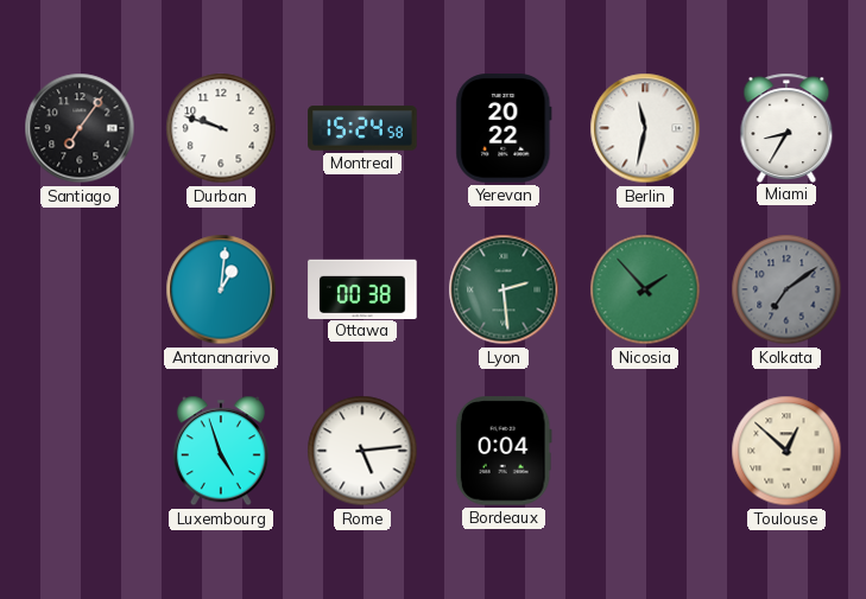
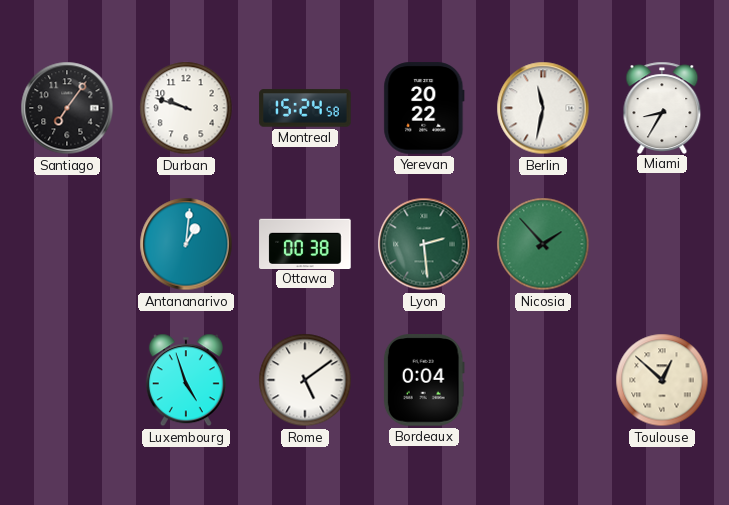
Kolkata: 7:09 -> none
Rome: 5:14 -> 5:09
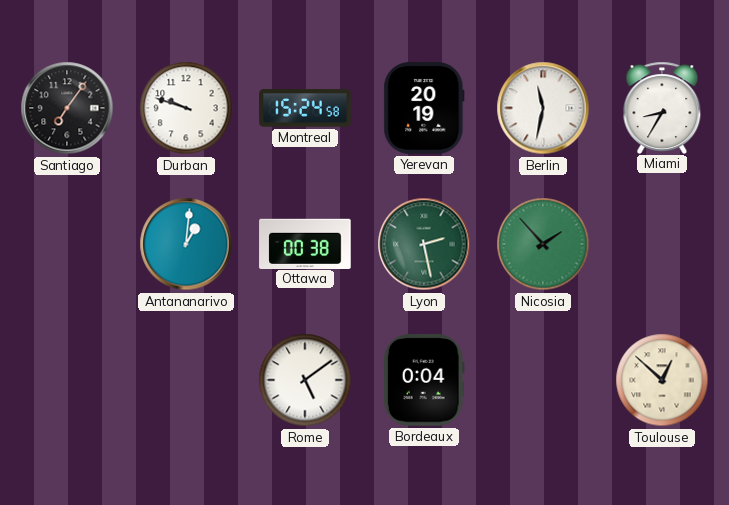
Yerevan: 20:22 -> 20:19
Lyon: 2:29 -> 2:28
Luxembourg: 4:57 -> none
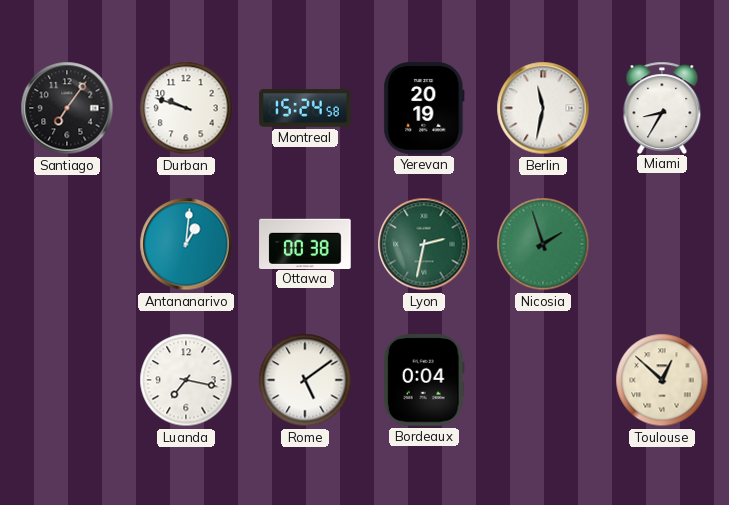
Lyon: 2:28 -> 2:32
Nicosia: 1:53 -> 1:57
Luanda: none -> 7:17
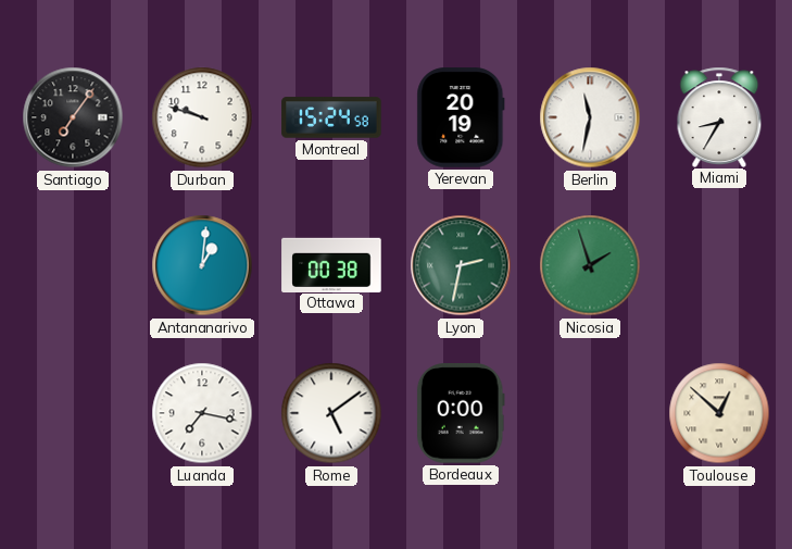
Bordeaux: 0:04 -> 0:00
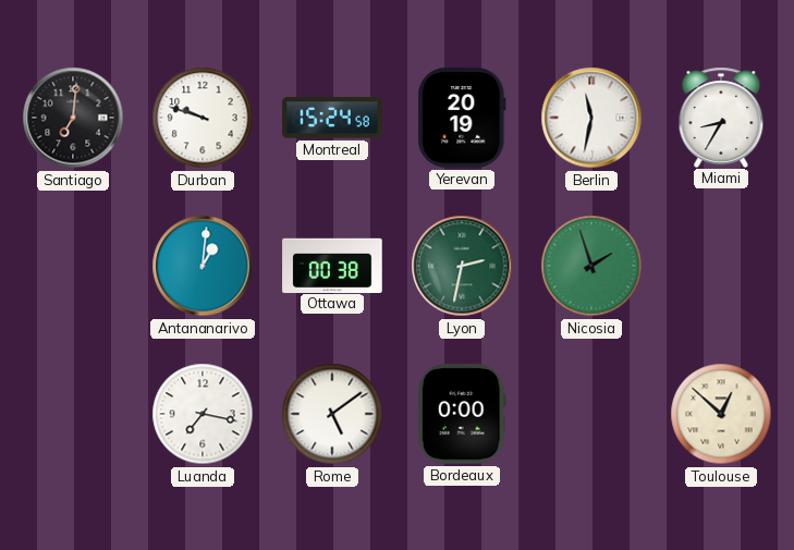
Santiago: 7:06 -> 7:01
